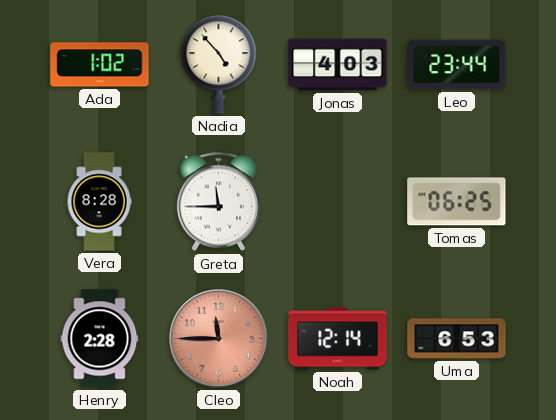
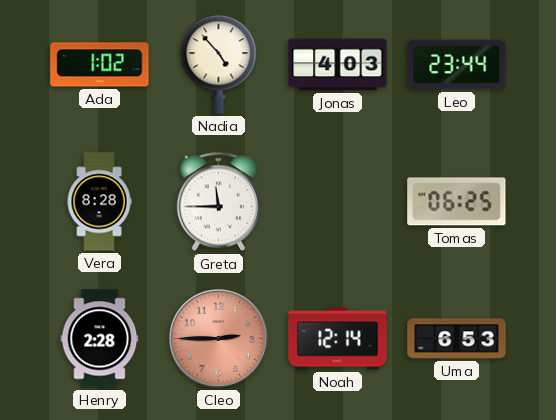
Cleo: 11:45 -> 2:45
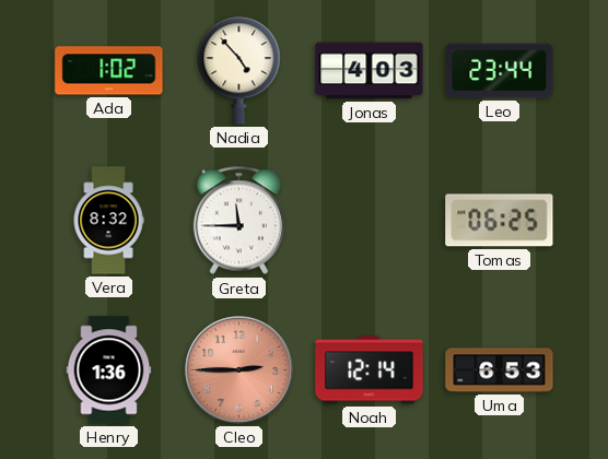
Vera: 8:28 -> 8:32
Henry: 2:28 -> 1:36
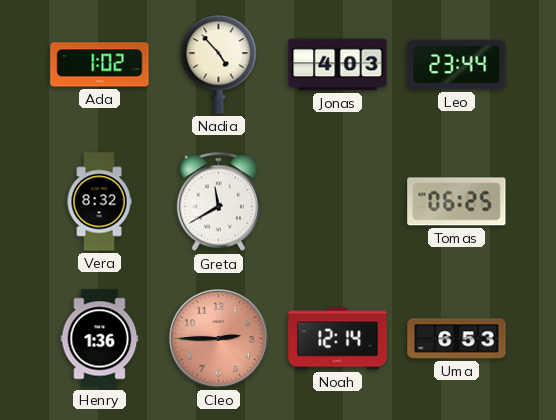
Greta: 11:45 -> 11:40
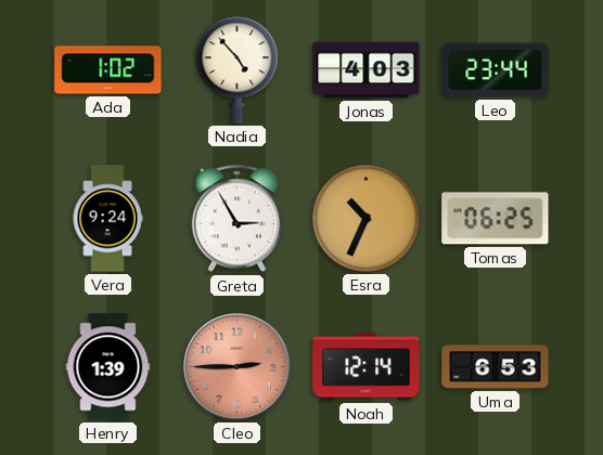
Vera: 8:32 -> 9:24
Greta: 11:40 -> 2:55
Esra: none -> 10:34
Henry: 1:36 -> 1:39
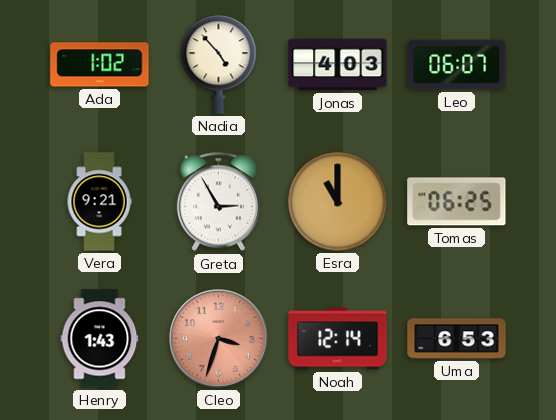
Leo: 23:44 -> 06:07
Vera: 9:24 -> 9:21
Esra: 10:34 -> 11:00
Henry: 1:39 -> 1:43
Cleo: 2:45 -> 3:33
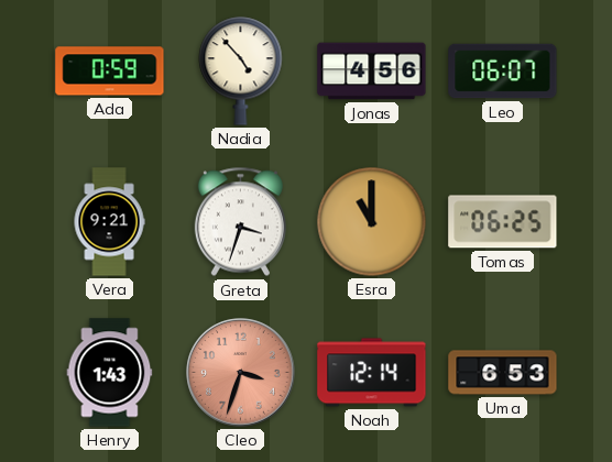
Ada: 1:02 -> 0:59
Jonas: 4:03 -> 4:56
Greta: 2:55 -> 3:33
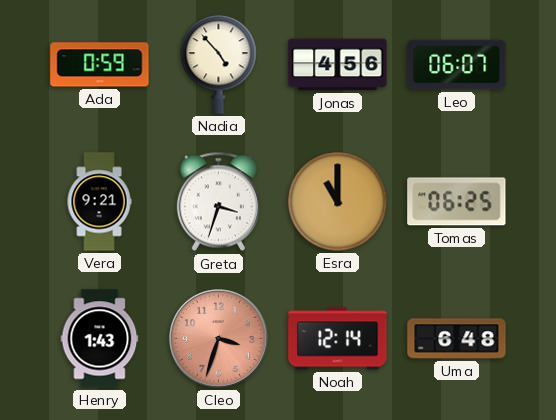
Uma: 6:53 -> 6:48
